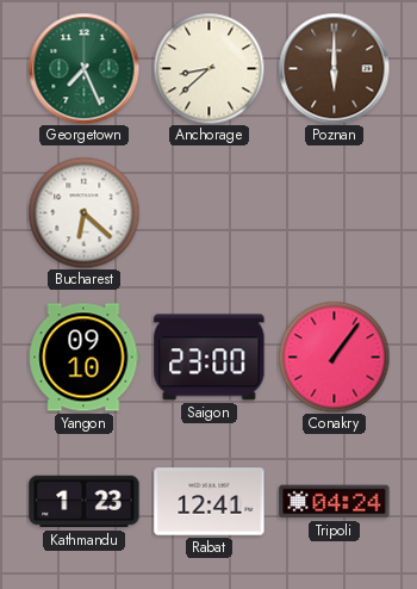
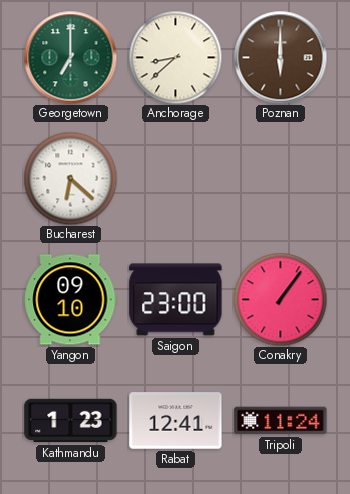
Georgetown: 7:26 -> 7:00
Tripoli: 04:24 -> 11:24
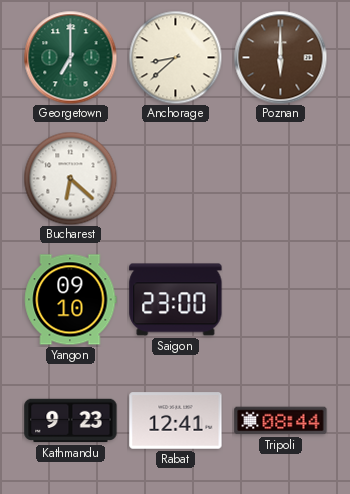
Conakry: 1:06 -> none
Kathmandu: 1:23 -> 9:23
Tripoli: 11:24 -> 08:44
